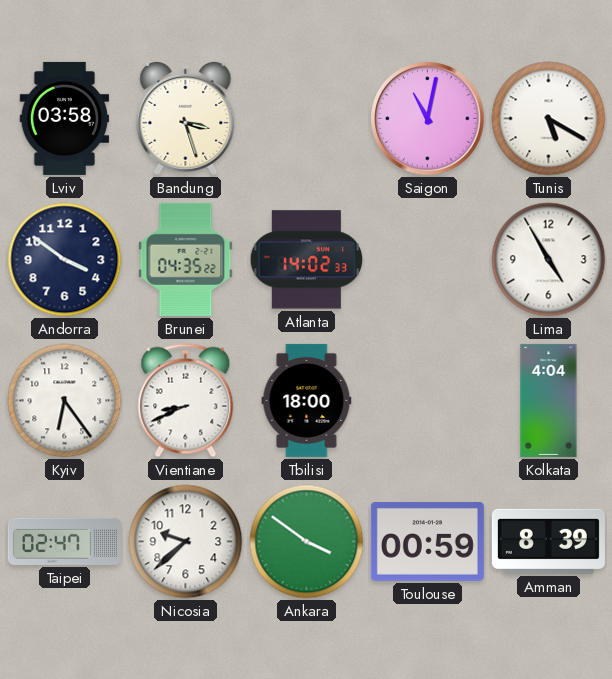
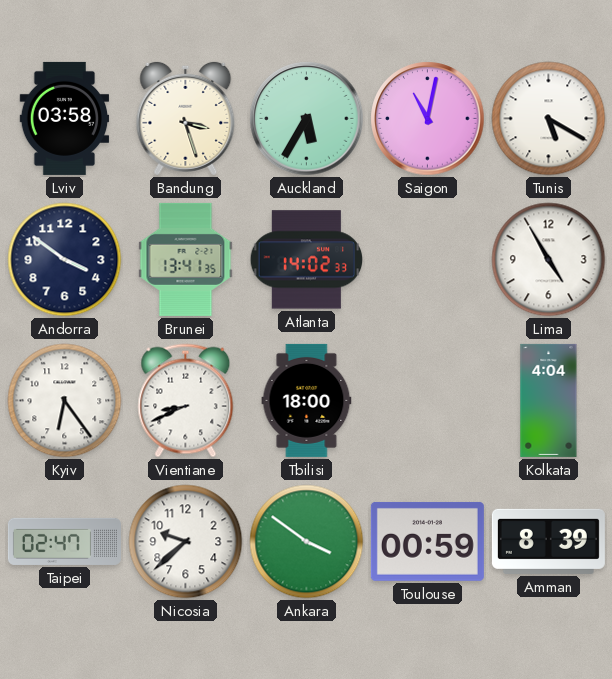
Auckland: none -> 5:35
Brunei: 04:35 -> 13:41
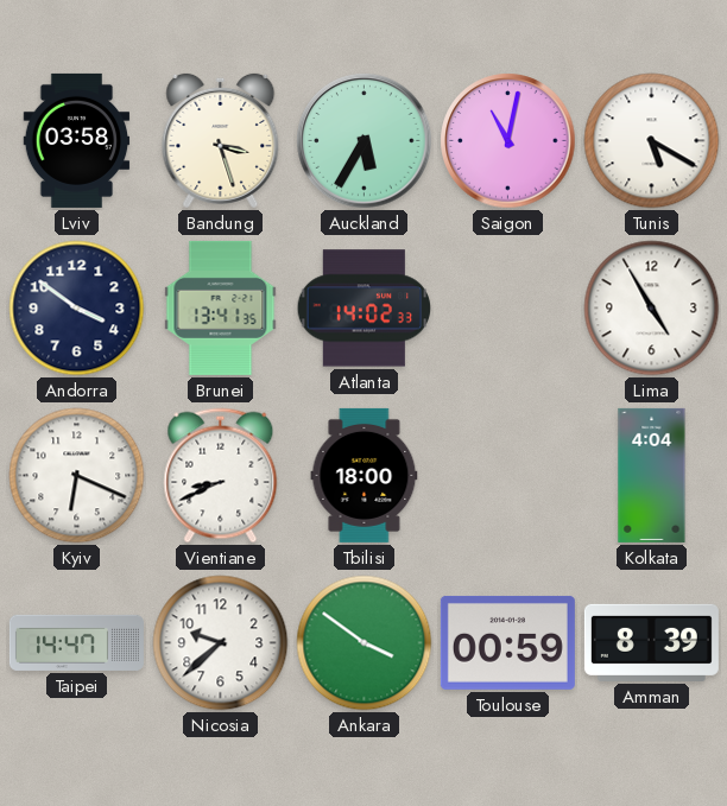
Kyiv: 6:24 -> 6:19
Taipei: 02:47 -> 14:47
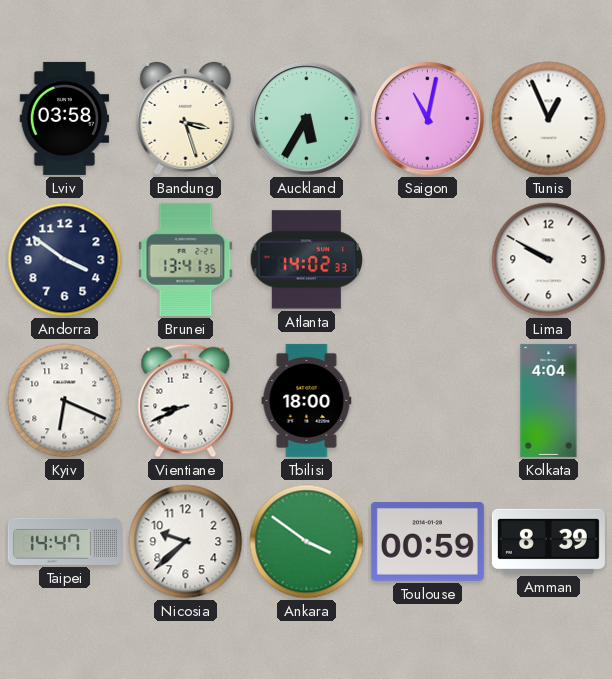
Tunis: 5:20 -> 12:56
Lima: 4:55 -> 9:50
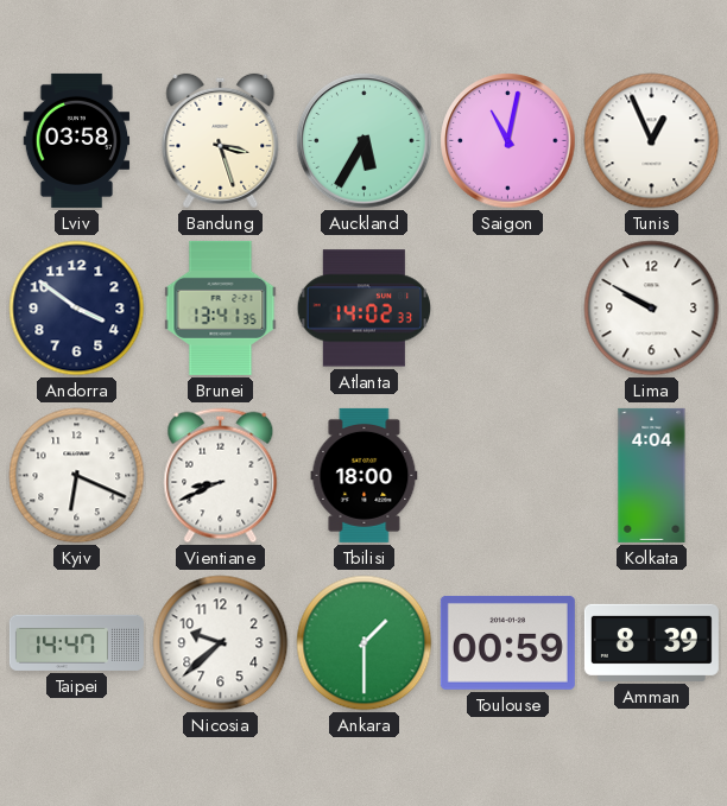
Ankara: 3:51 -> 1:30
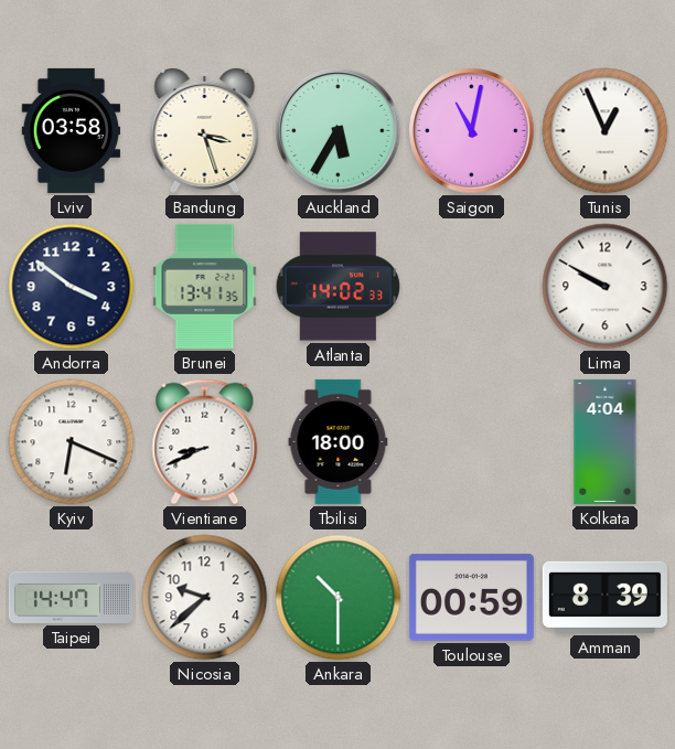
Ankara: 1:30 -> 10:30
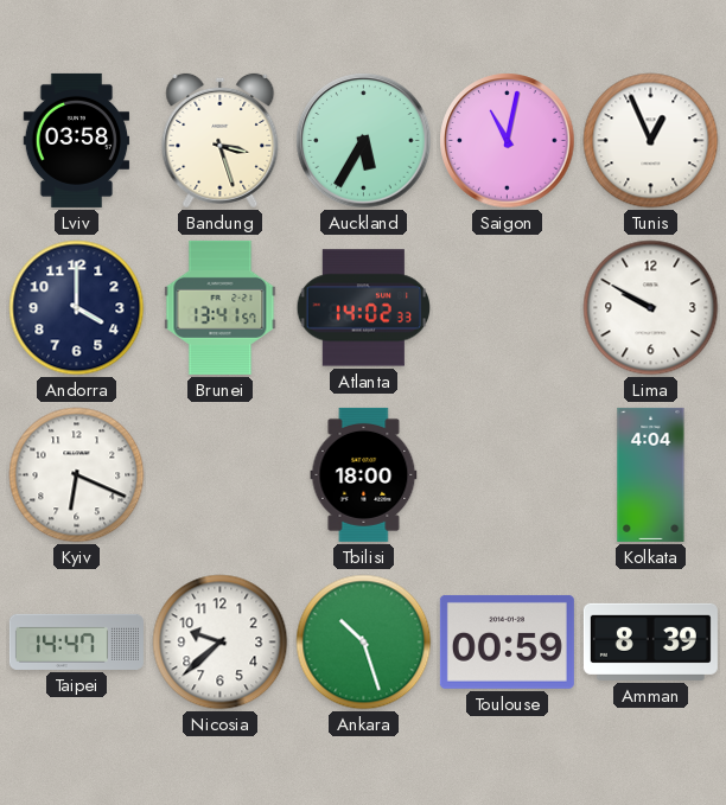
Andorra: 3:51 -> 4:00
Brunei: 13:41:35 -> 13:41:57
Vientiane: 8:41 -> none
Ankara: 10:30 -> 10:27
